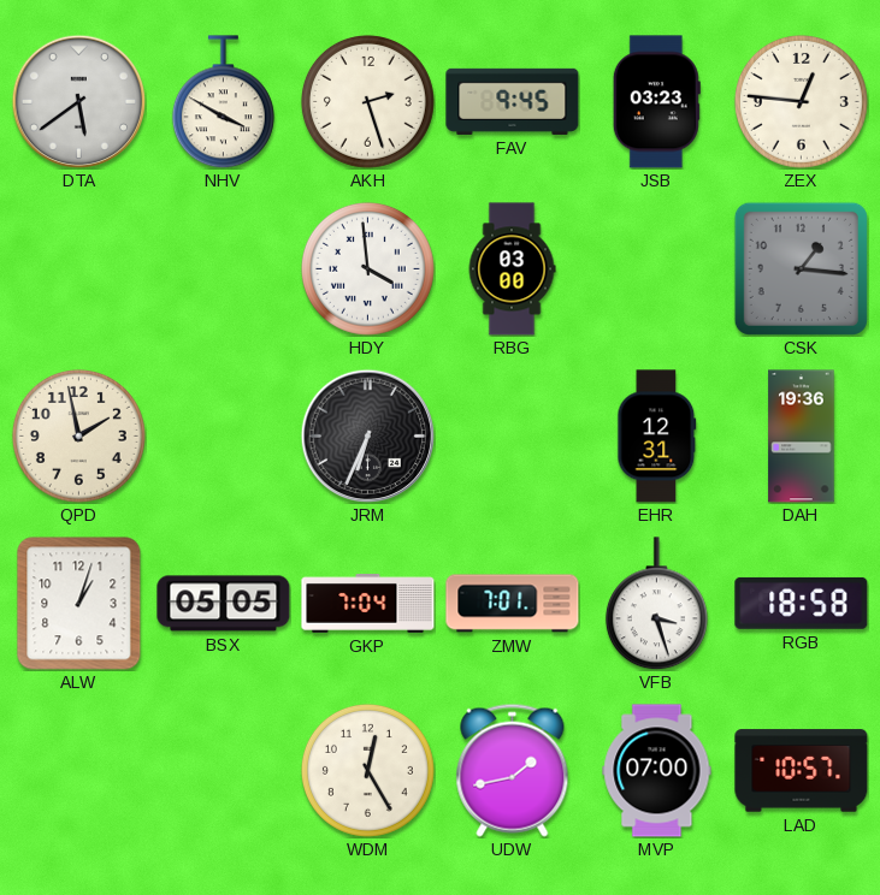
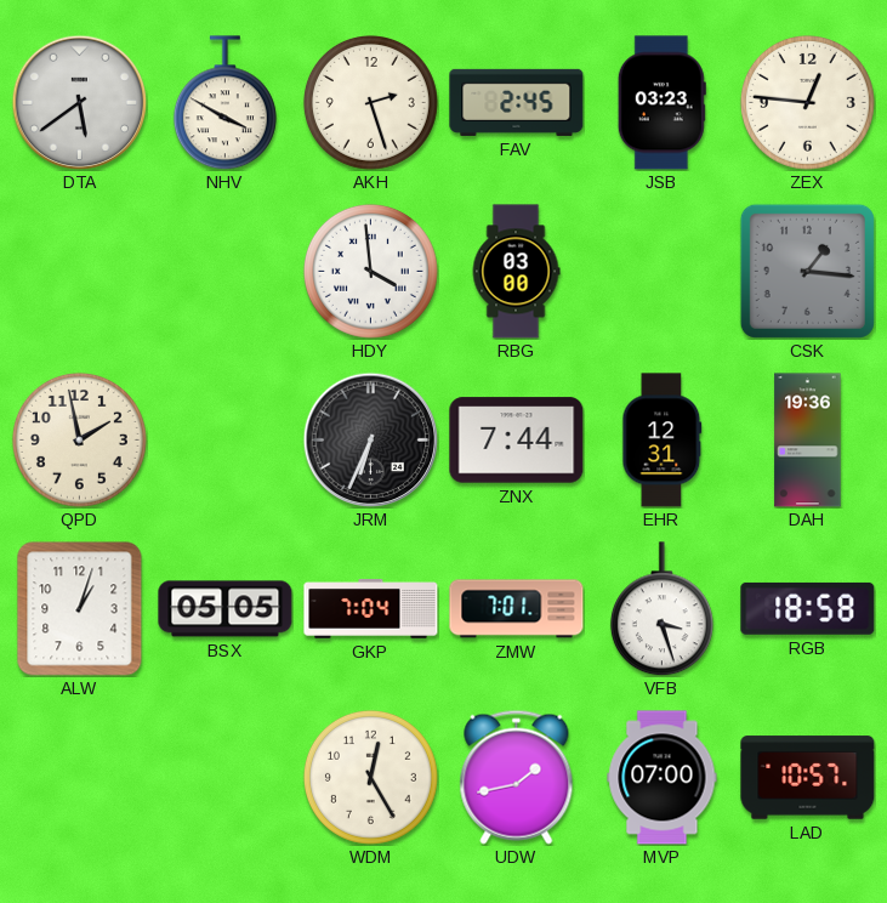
FAV: 9:45 -> 2:45
ZNX: none -> 7:44
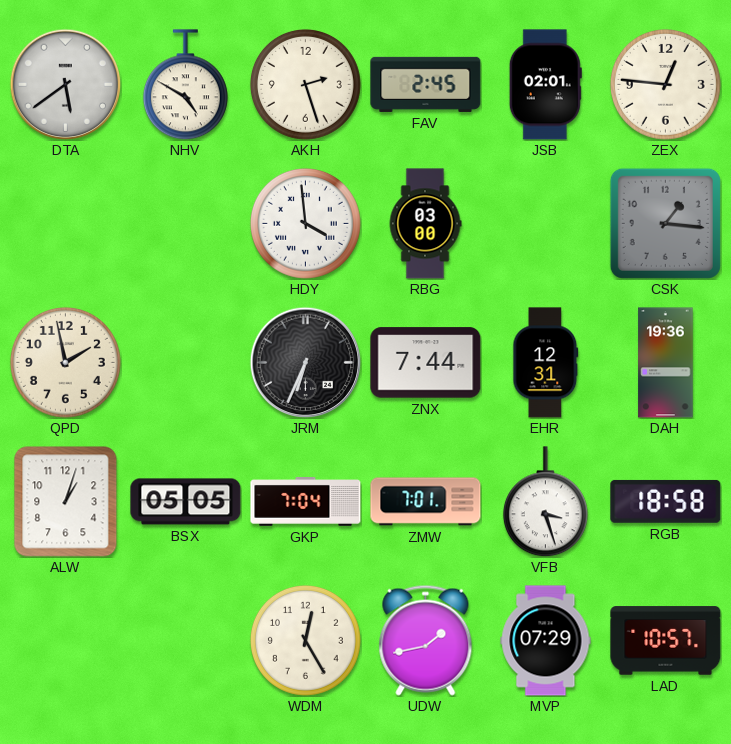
NHV: 3:50 -> 4:50
JSB: 03:23 -> 02:01
MVP: 07:00 -> 07:29
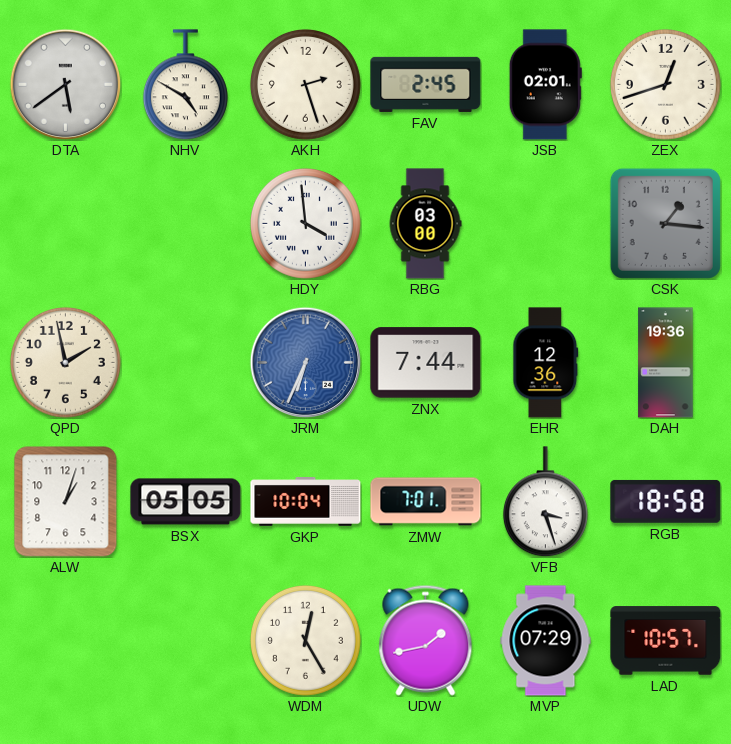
ZEX: 12:46 -> 12:42
JRM dial: black -> blue
EHR: 12:31 -> 12:36
GKP: 7:04 -> 10:04
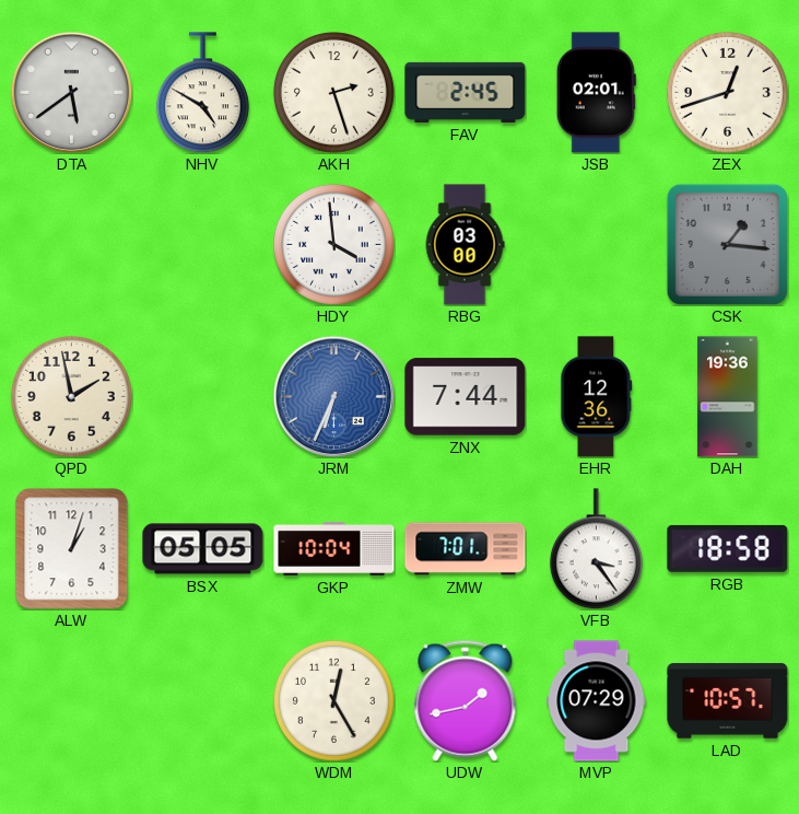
VFB: 3:27 -> 3:24
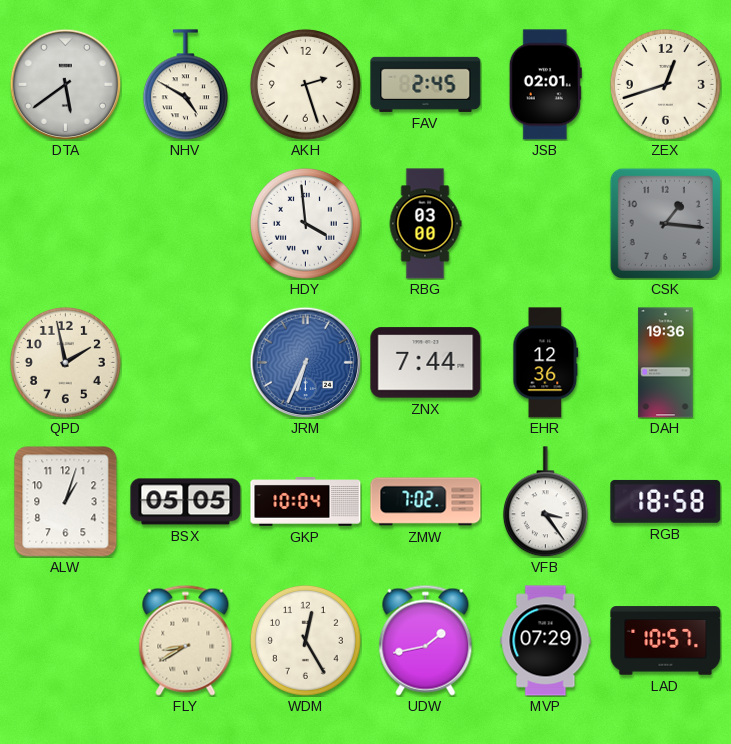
ZMW: 7:01 -> 7:02
FLY: none -> 8:40
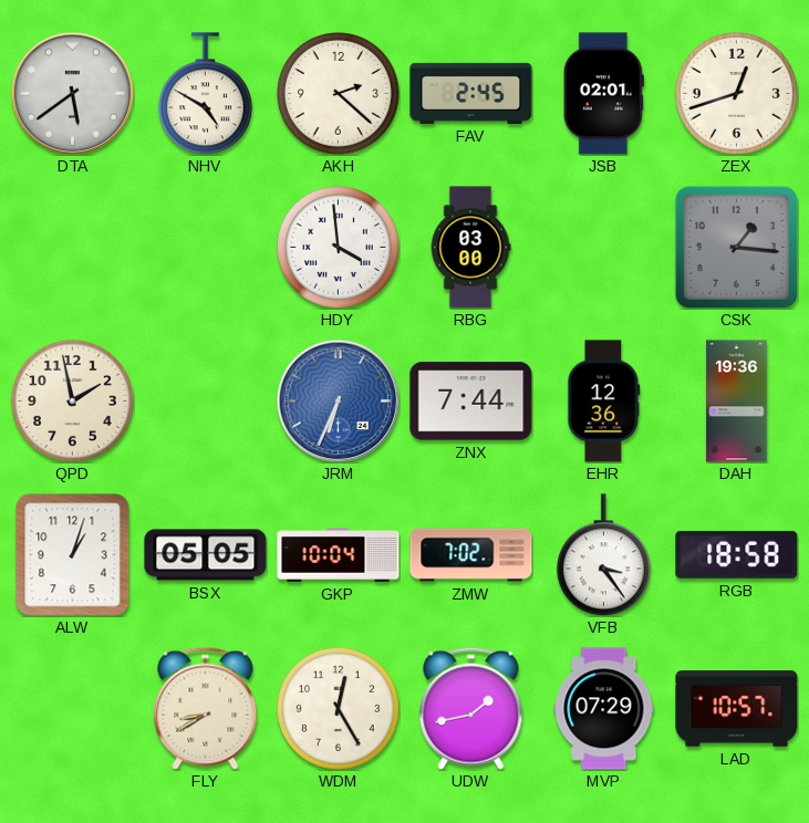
AKH: 2:27 -> 2:22
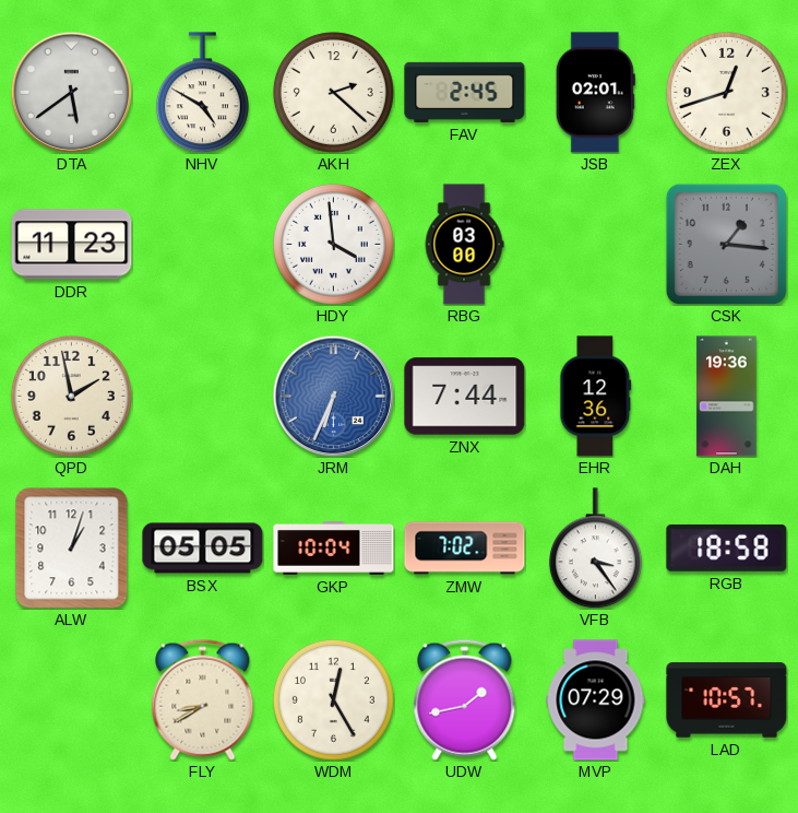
DDR: none -> 11:23
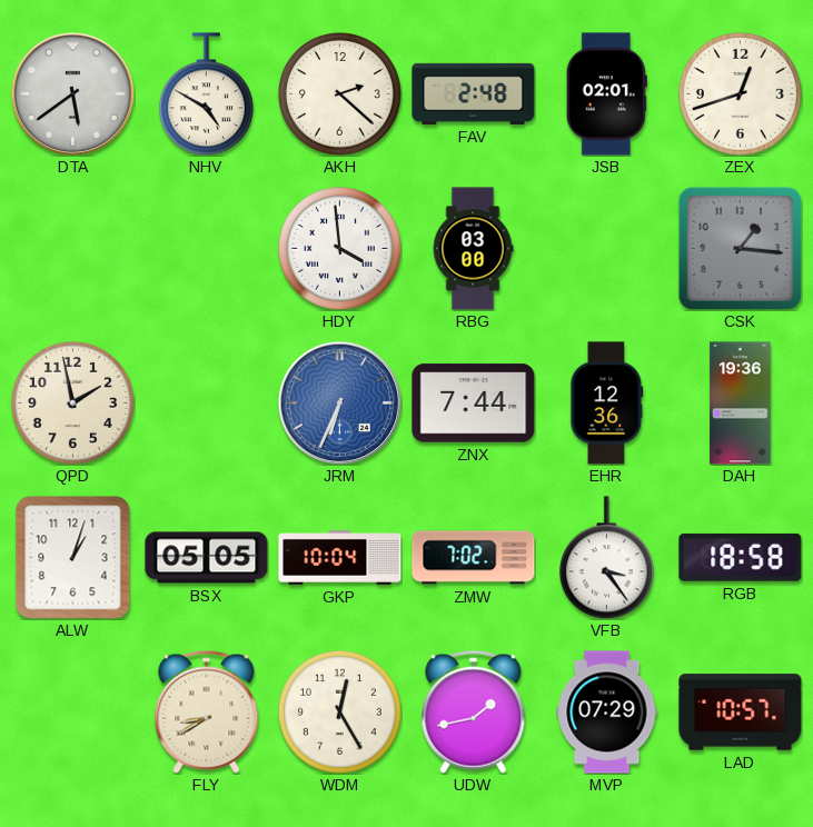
FAV: 2:45 -> 2:48
DDR: 11:23 -> none
